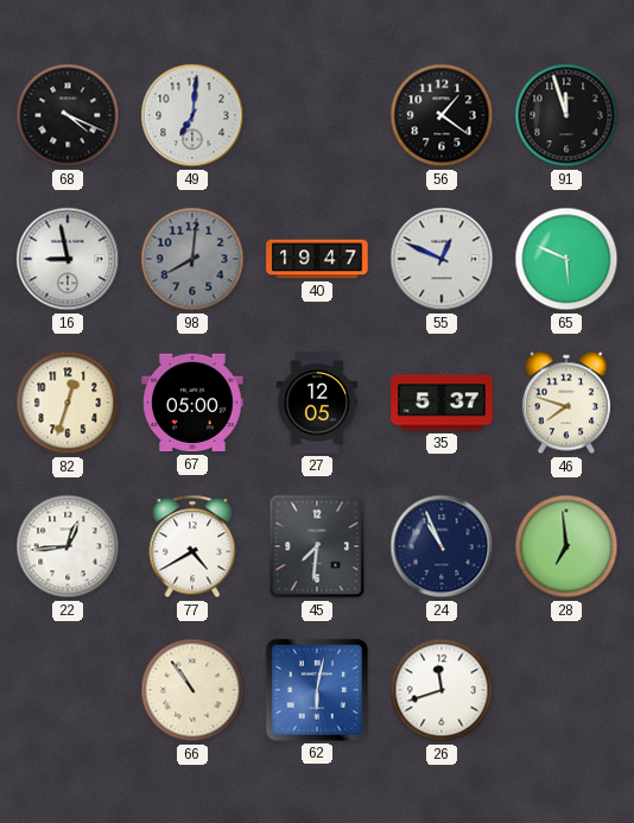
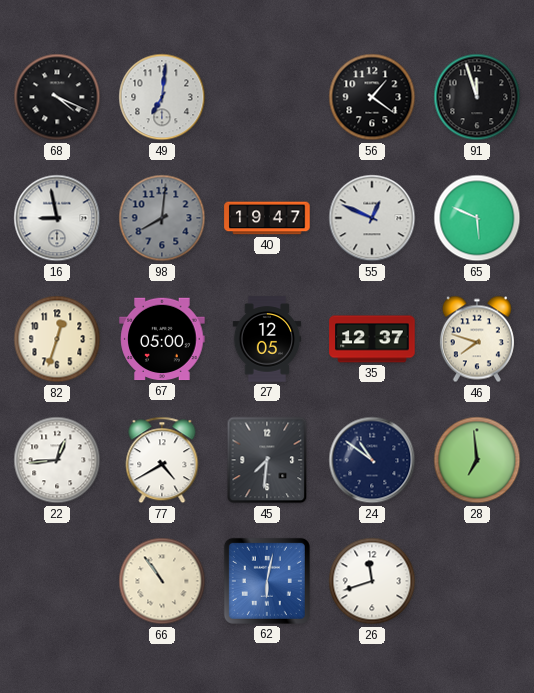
35: 5:37 -> 12:37
24: 10:56 -> 10:51
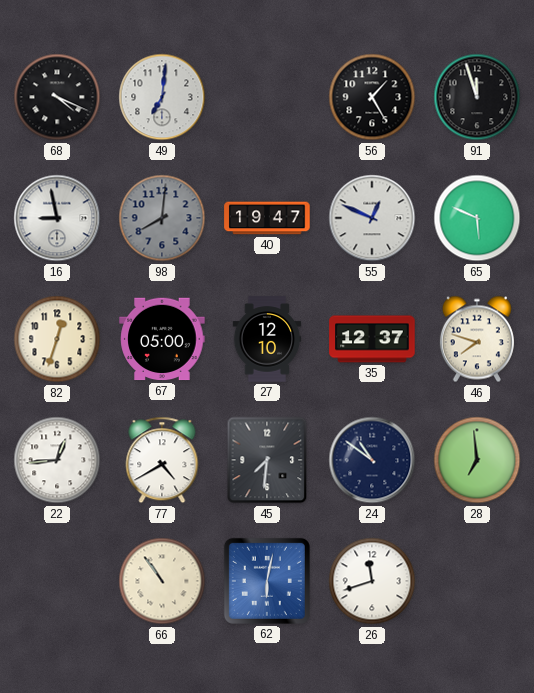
56: 1:21 -> 1:25
27: 12:05 -> 12:10
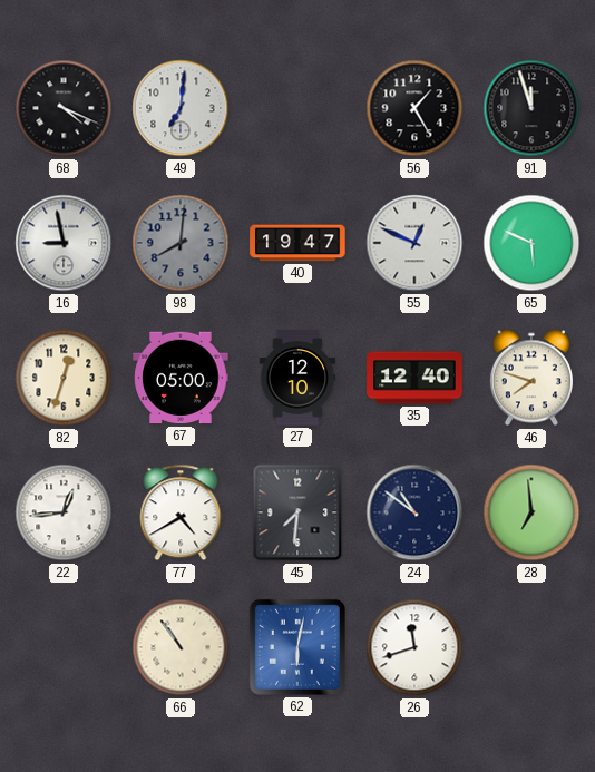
35: 12:37 -> 12:40
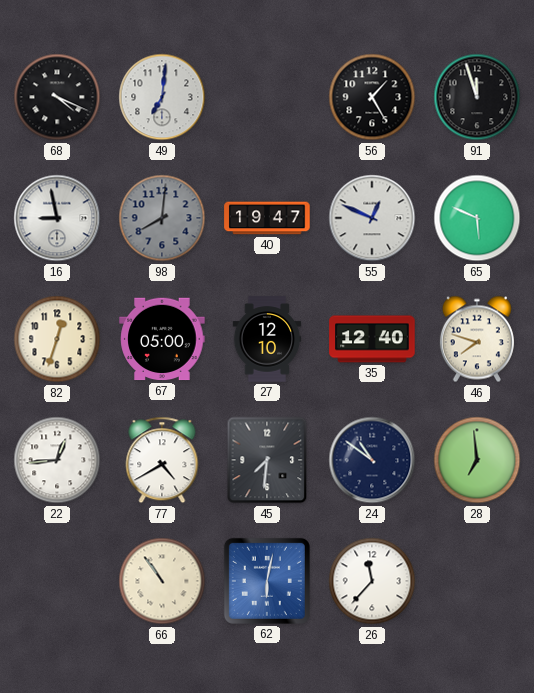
26: 11:42 -> 11:37
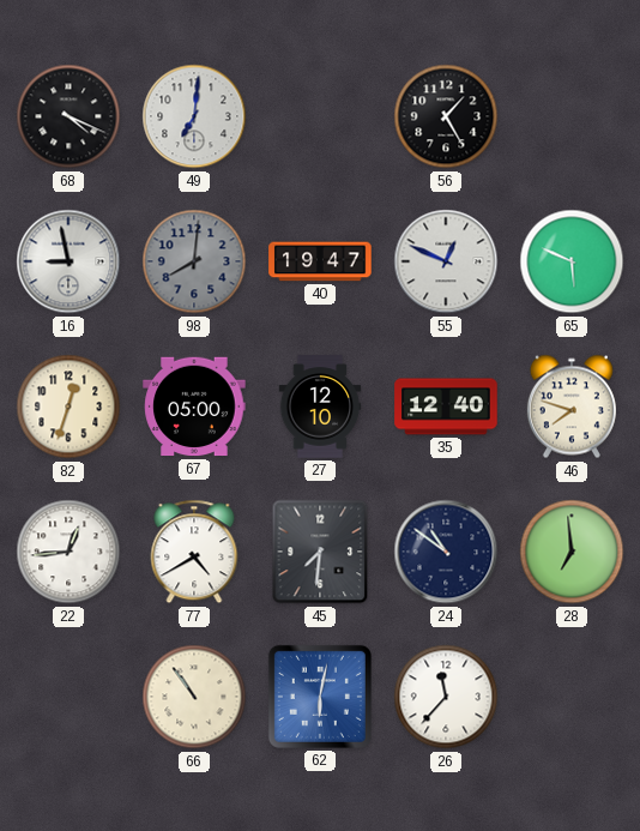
91: 11:57 -> none
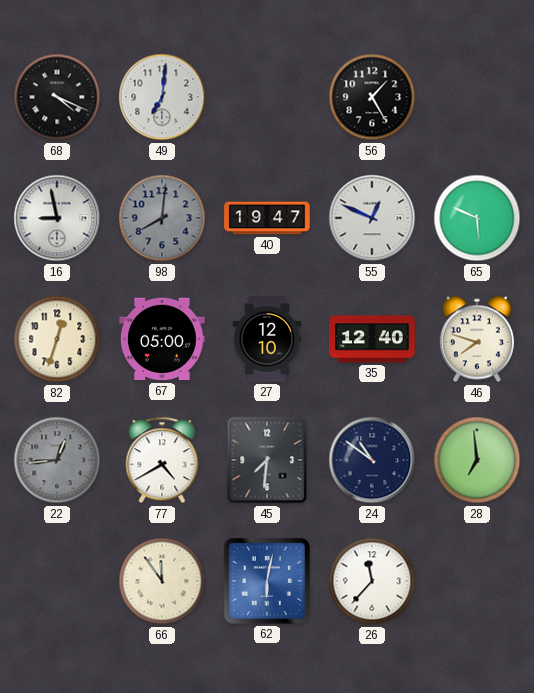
22 dial: white -> grey
66: 10:54 -> 11:54
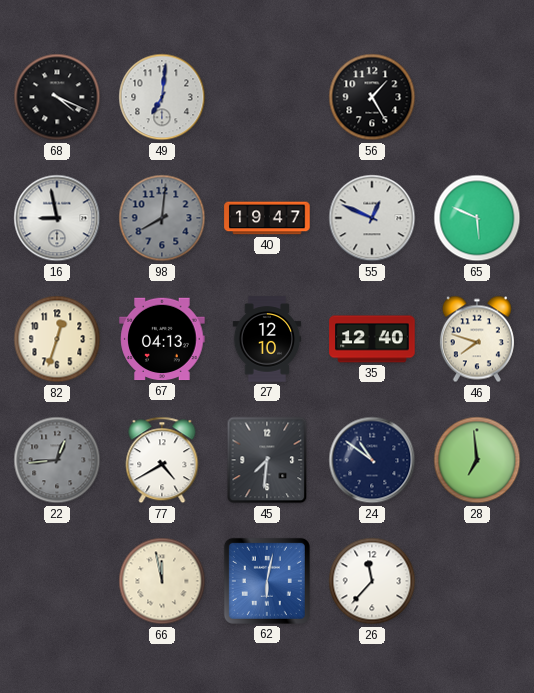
67: 05:00 -> 04:13
66: 11:54 -> 11:58
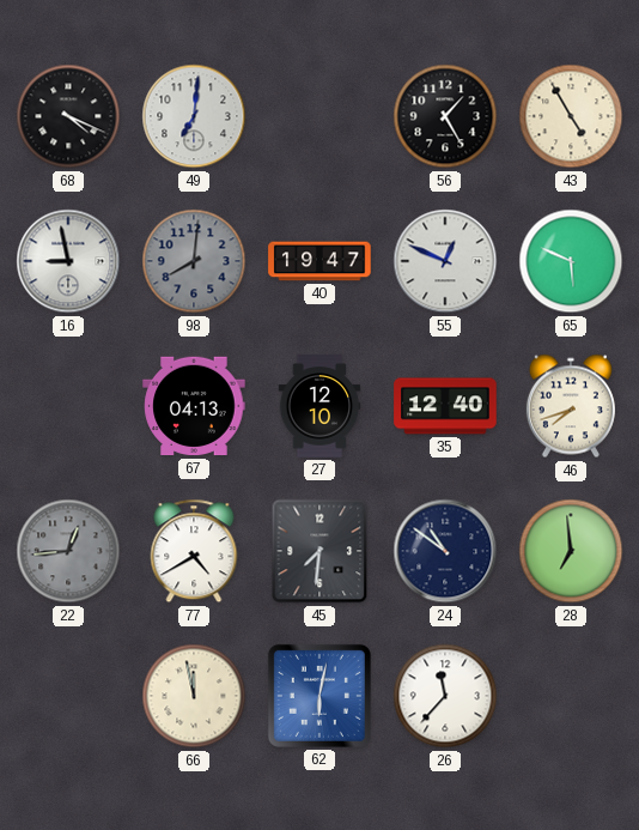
43: none -> 4:55
82: 12:33 -> none
46: 7:48 -> 7:42
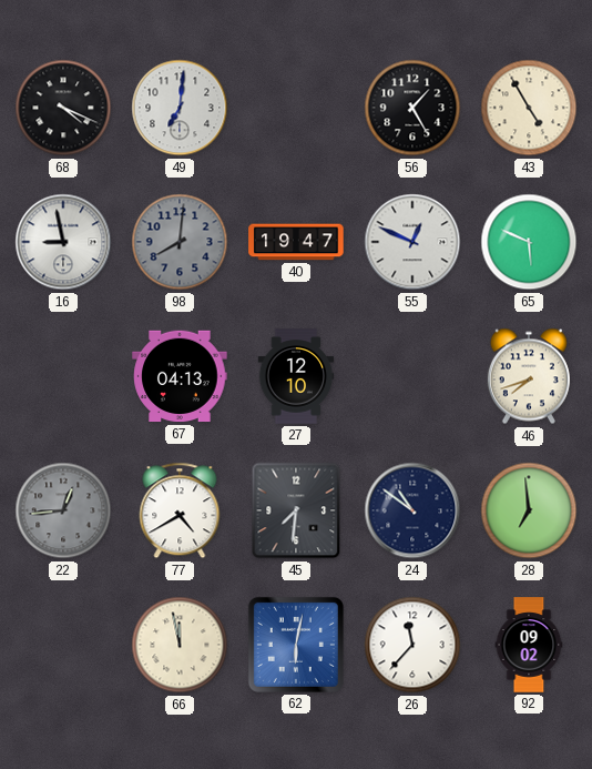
35: 12:40 -> none
92: none -> 09:02
